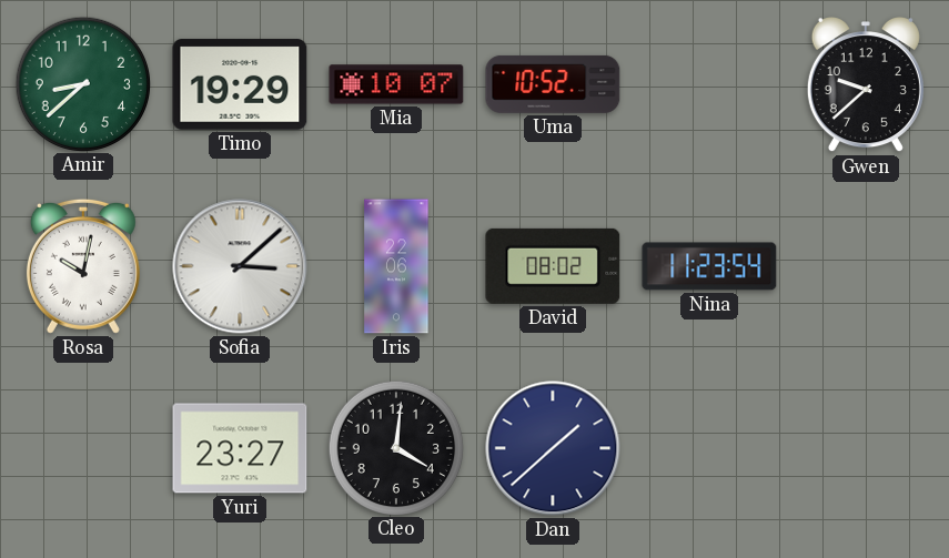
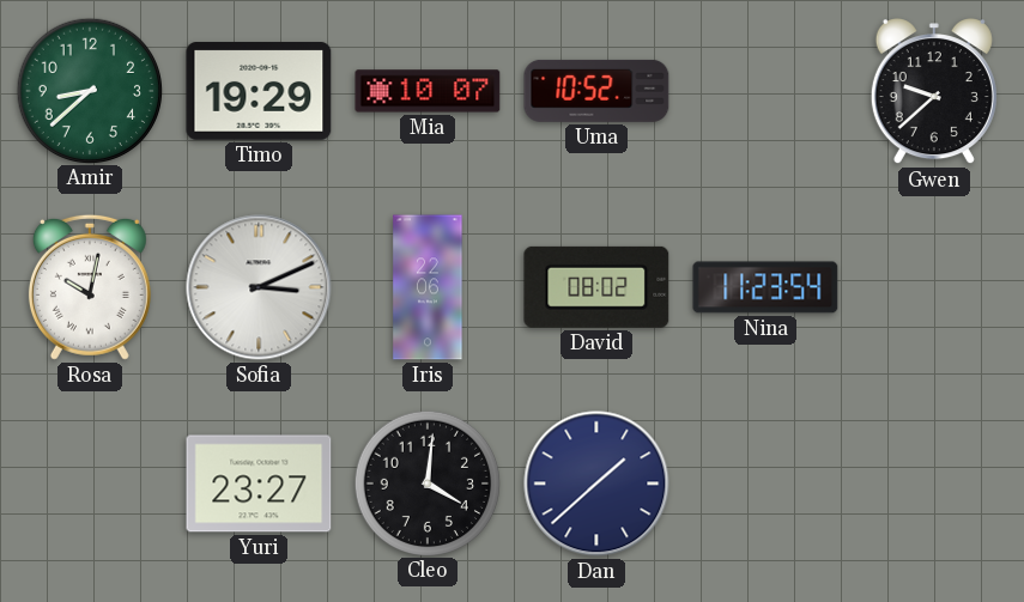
Sofia: 3:08 -> 3:11
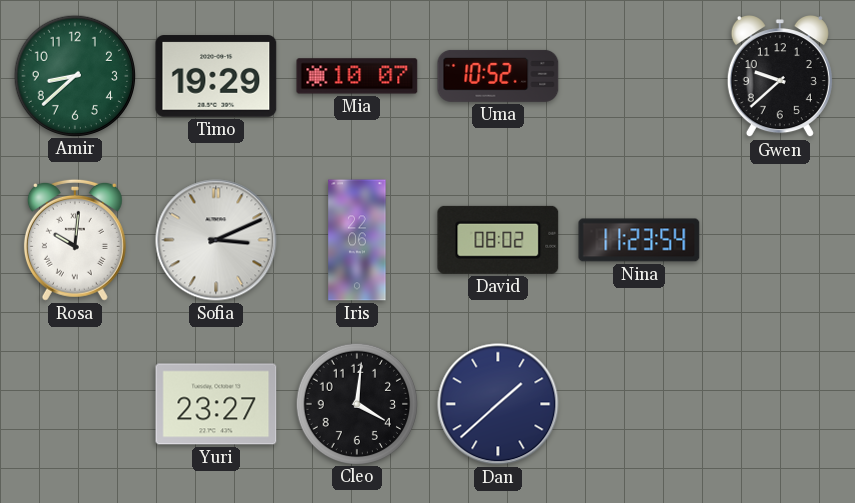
Rosa: 10:02 -> 10:01
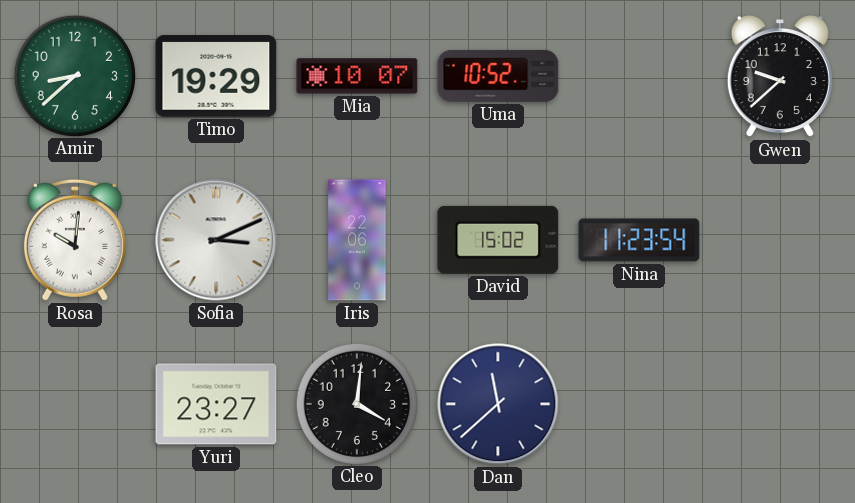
David: 08:02 -> 15:02
Dan: 1:38 -> 11:38
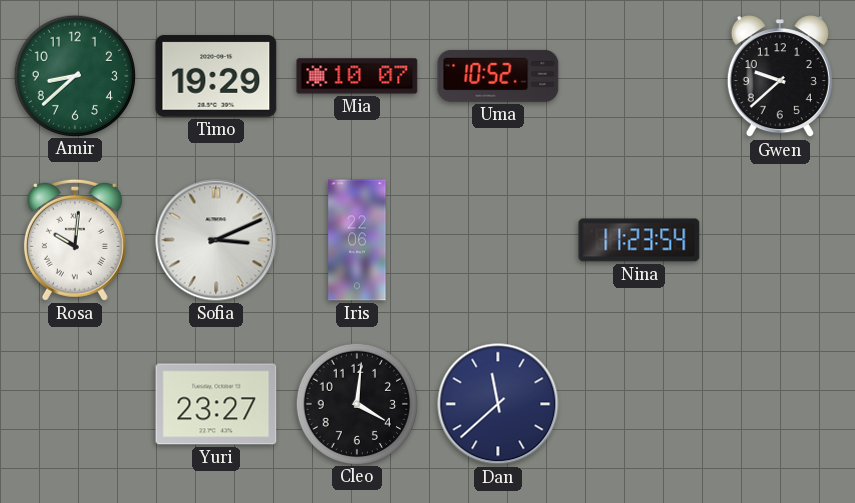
David: 15:02 -> none
